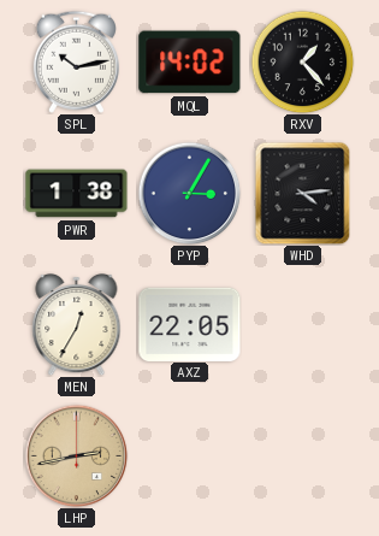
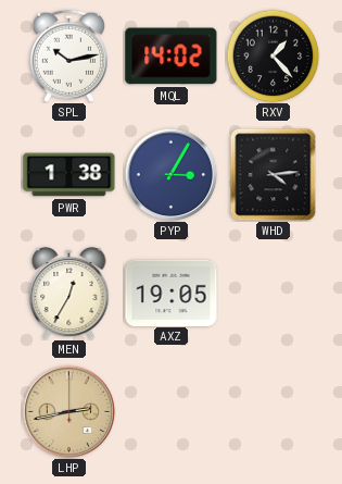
AXZ: 22:05 -> 19:05
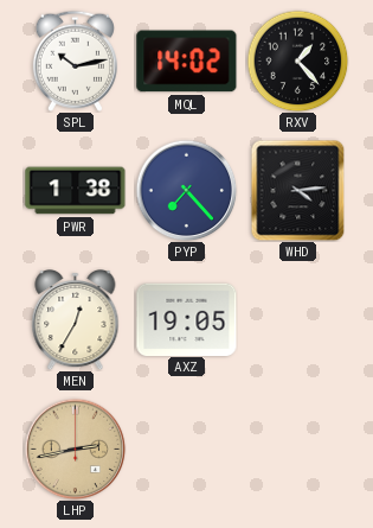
PYP: 3:05 -> 7:23
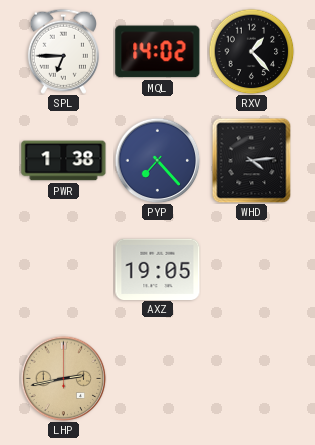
SPL: 10:13 -> 6:45
MEN: 12:35 -> none
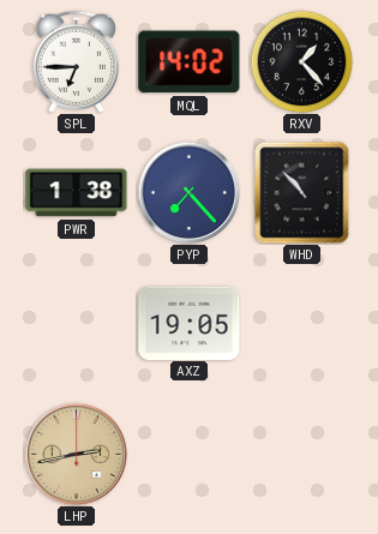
WHD: 4:14 -> 10:53
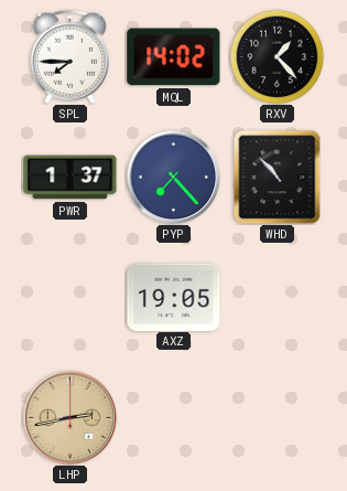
SPL: 6:45 -> 7:45
PWR: 1:38 -> 1:37
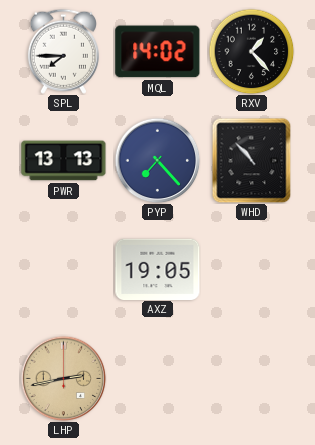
PWR: 1:37 -> 13:13
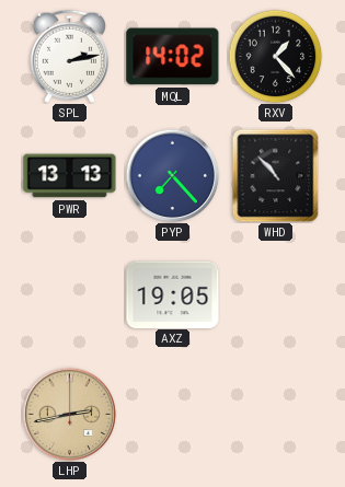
SPL: 7:45 -> 2:13
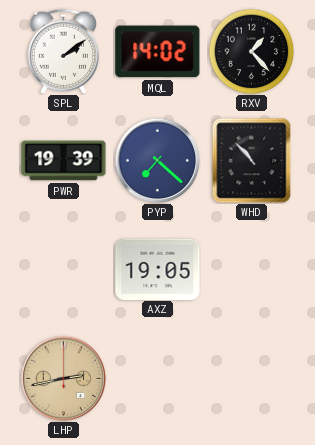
SPL: 2:13 -> 2:09
PWR: 13:13 -> 19:39
PYP: 7:23 -> 7:22
